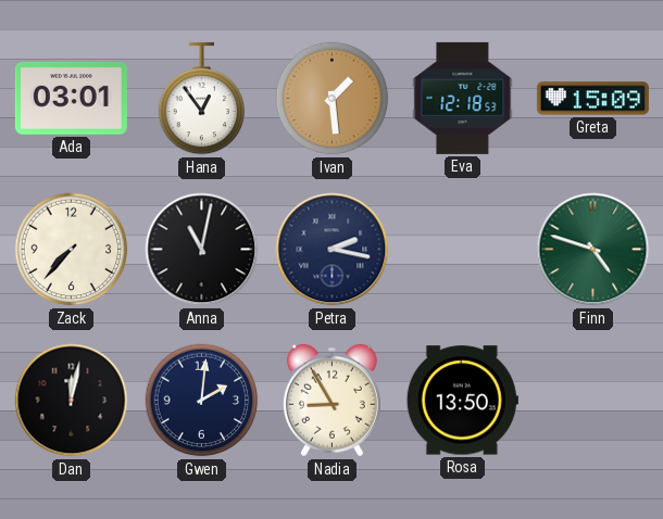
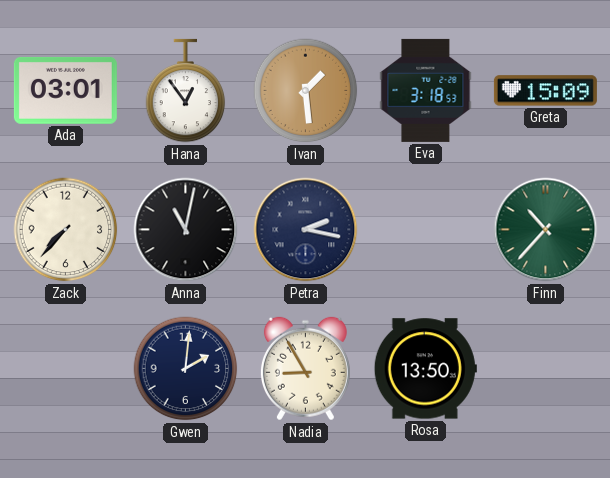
Eva: 12:18 -> 3:18
Finn: 4:48 -> 10:37
Dan: 12:02 -> none
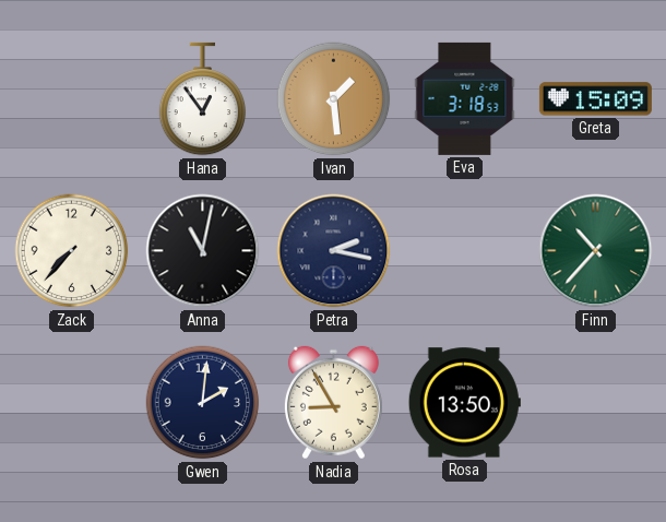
Ada: 03:01 -> none
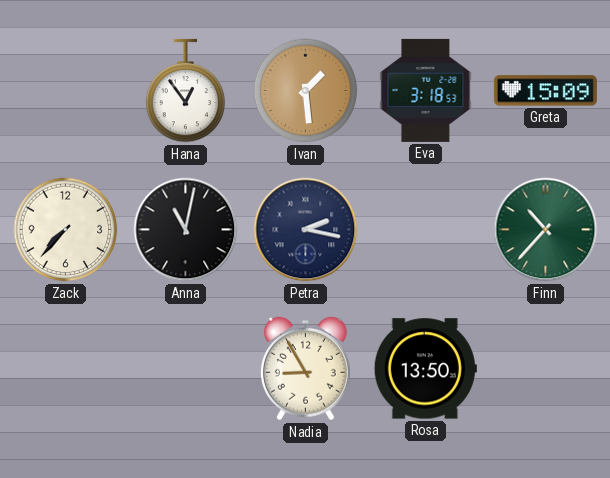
Gwen: 2:01 -> none
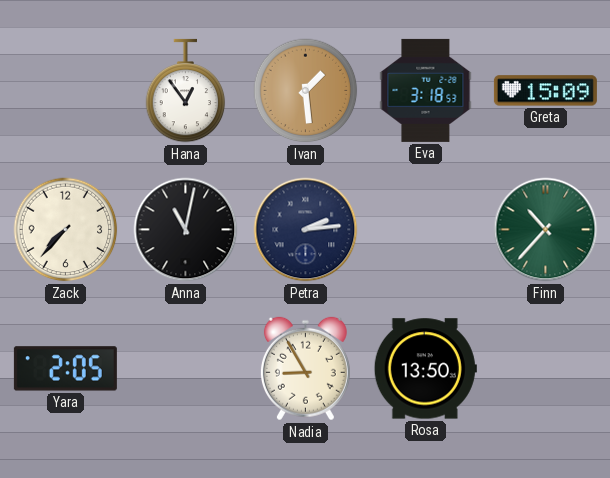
Petra: 2:17 -> 2:14
Yara: none -> 2:05
